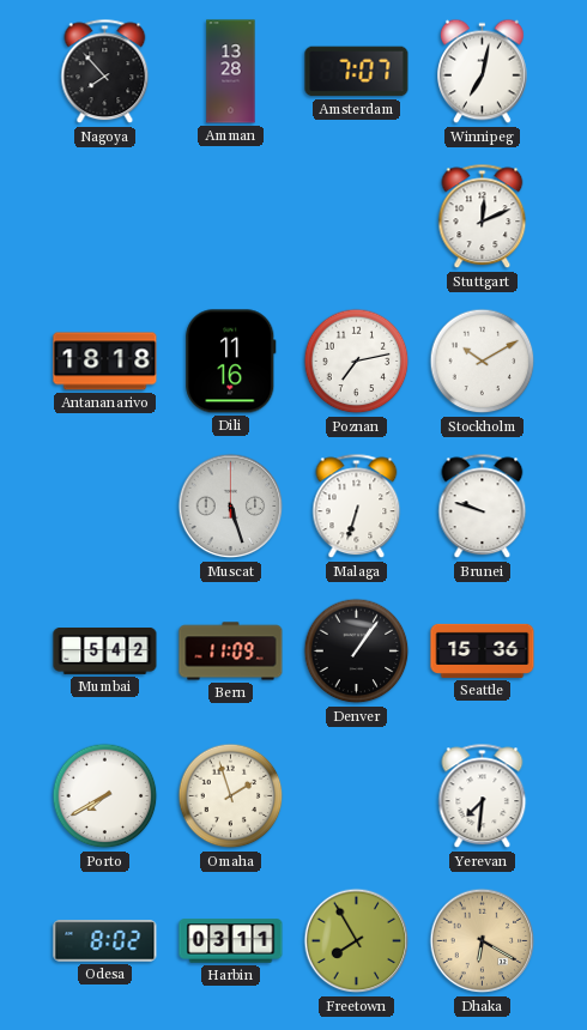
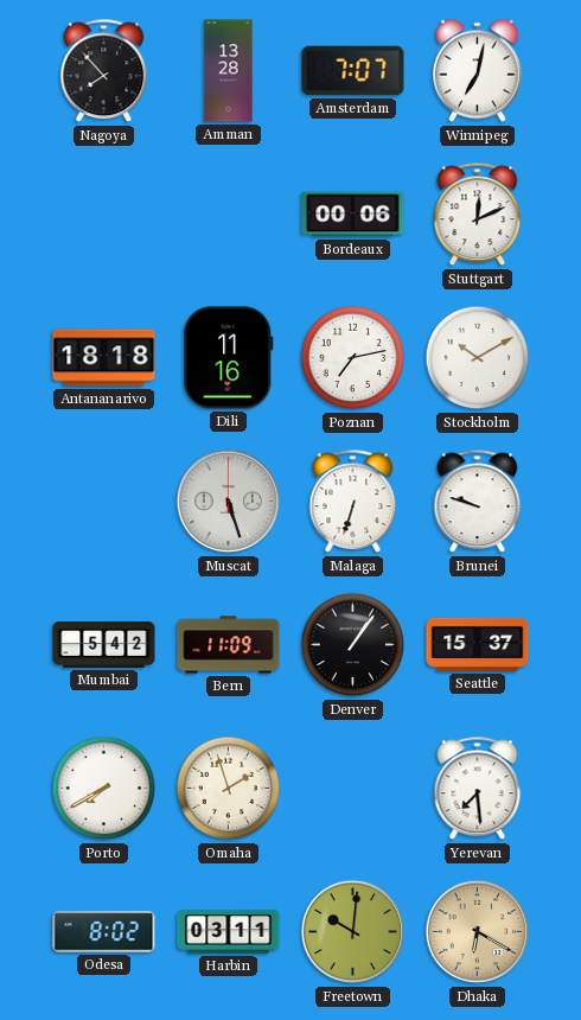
Bordeaux: none -> 00:06
Seattle: 15:36 -> 15:37
Yerevan: 7:31 -> 7:29
Freetown: 7:55 -> 10:01
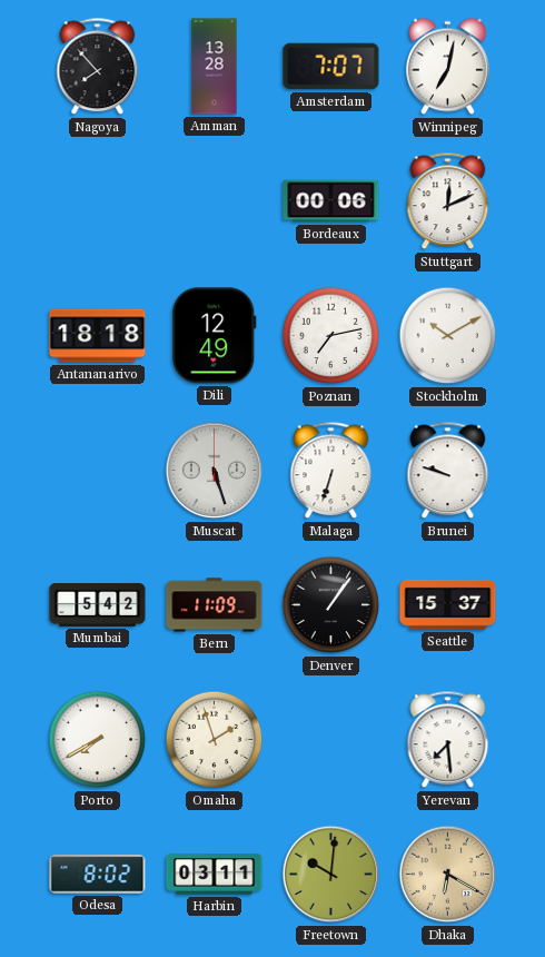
Dili: 11:16 -> 12:49
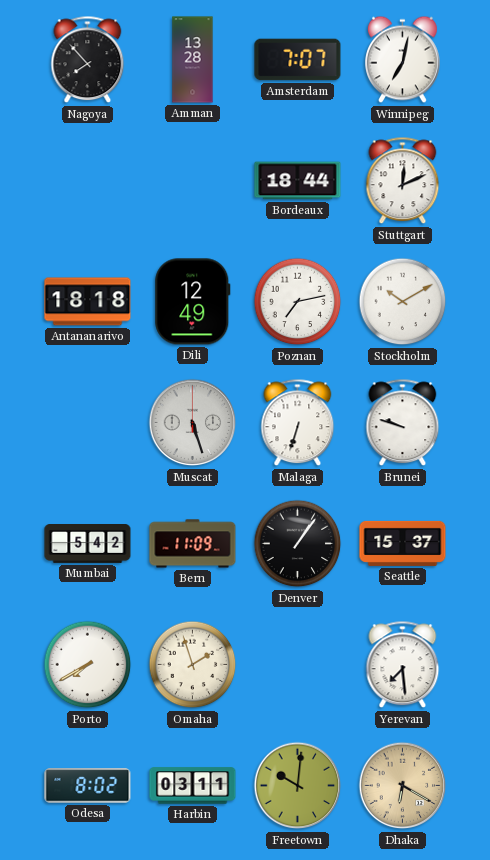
Bordeaux: 00:06 -> 18:44
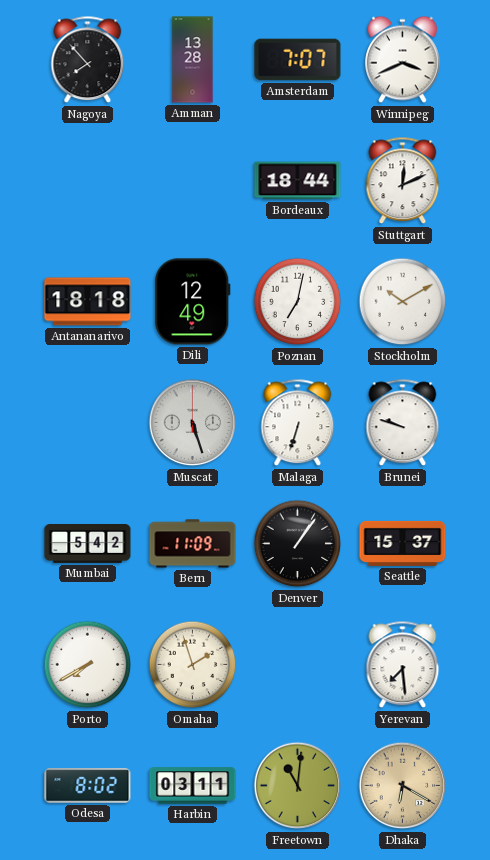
Winnipeg: 7:02 -> 3:41
Poznan: 7:13 -> 7:02
Freetown: 10:01 -> 11:01
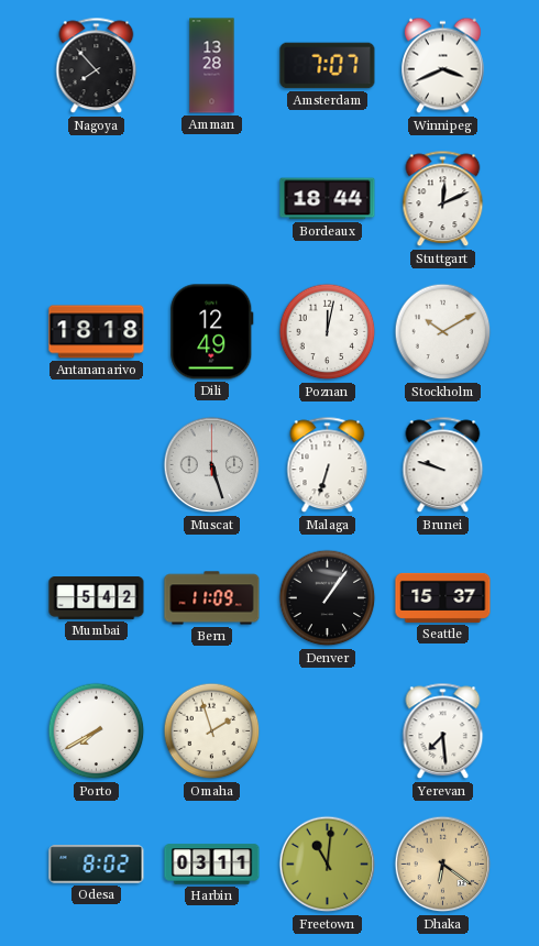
Poznan: 7:02 -> 12:02
Dhaka: 6:20 -> 6:21
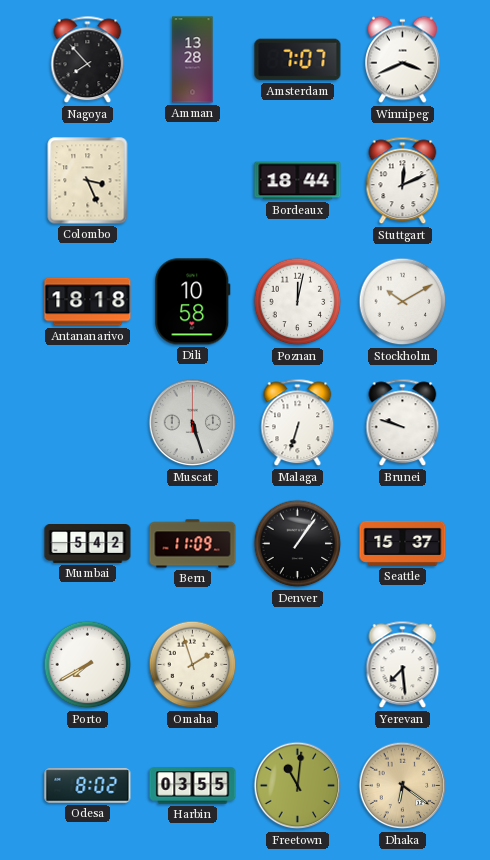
Colombo: none -> 3:26
Dili: 12:49 -> 10:58
Harbin: 03:11 -> 03:55
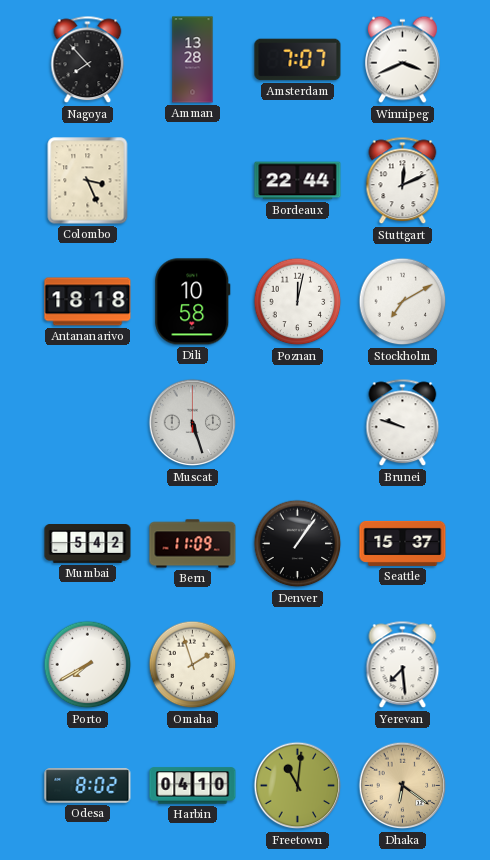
Bordeaux: 18:44 -> 22:44
Stockholm: 10:10 -> 7:10
Malaga: 6:33 -> none
Harbin: 03:55 -> 04:10
